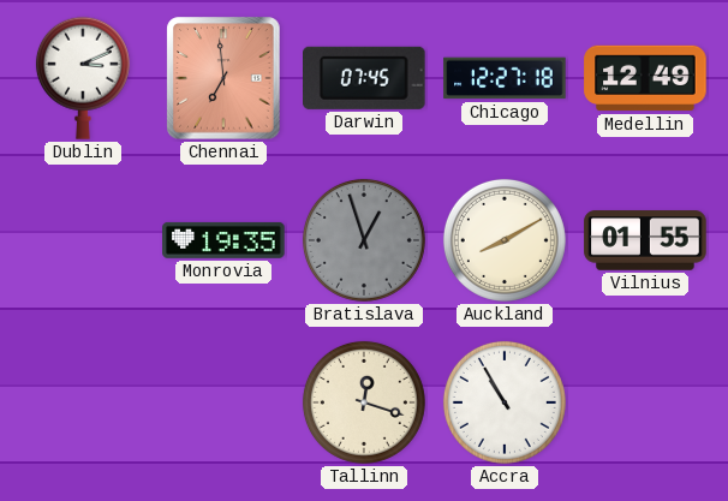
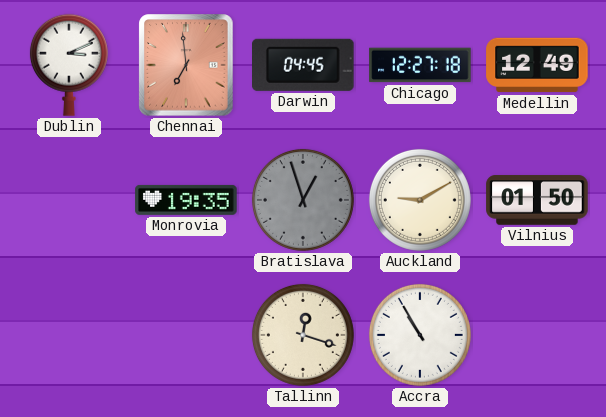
Darwin: 07:45 -> 04:45
Auckland: 8:10 -> 9:10
Vilnius: 01:55 -> 01:50
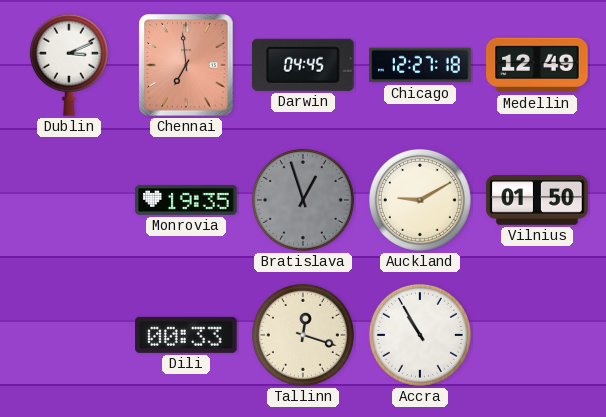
Dili: none -> 00:33
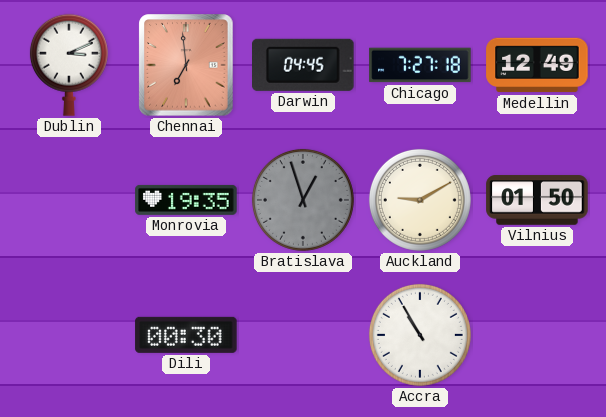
Chicago: 12:27 -> 7:27
Dili: 00:33 -> 00:30
Tallinn: 12:18 -> none
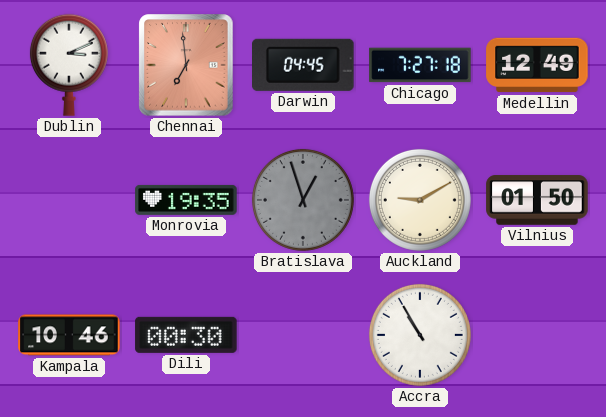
Kampala: none -> 10:46
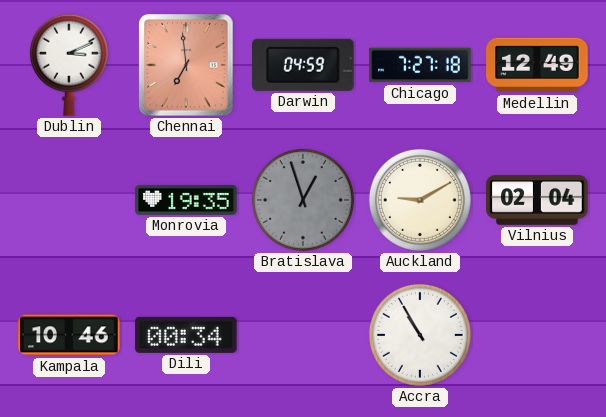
Darwin: 04:45 -> 04:59
Vilnius: 01:50 -> 02:04
Dili: 00:30 -> 00:34
